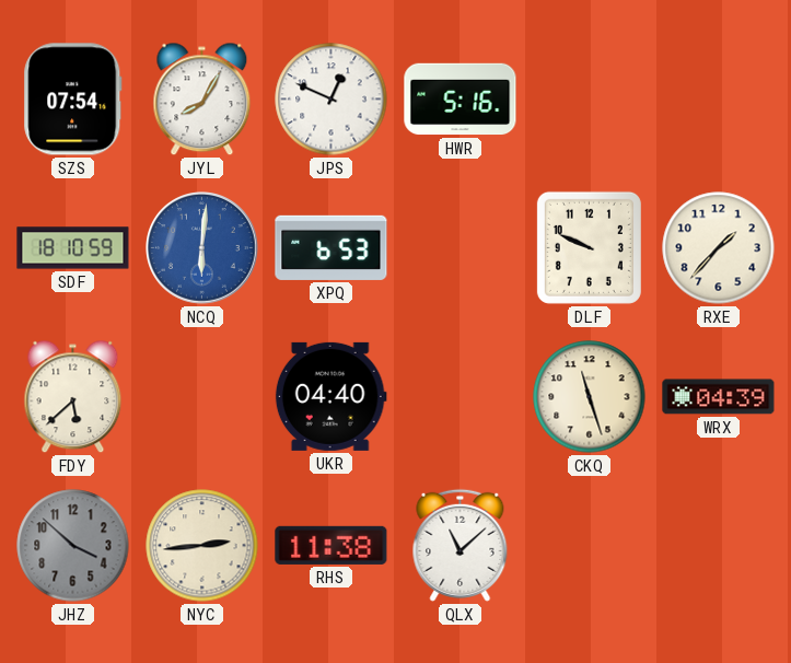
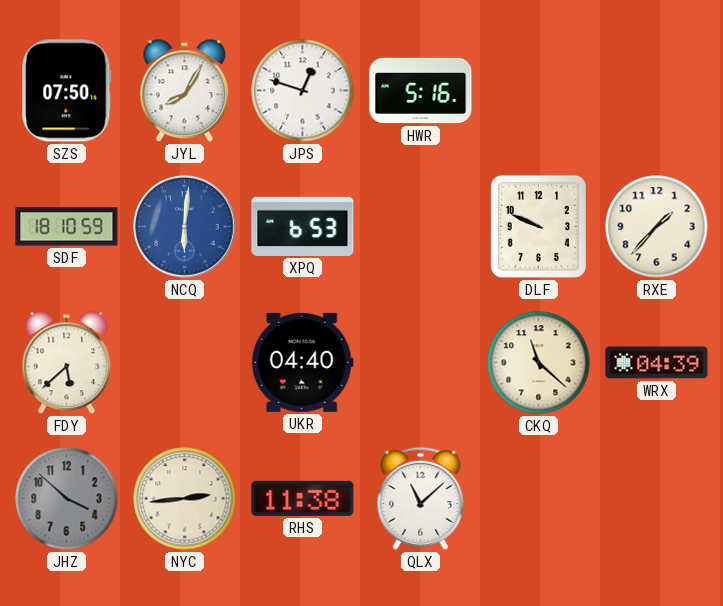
SZS: 07:54 -> 07:50
JPS: 12:49 -> 12:48
CKQ: 11:27 -> 11:22
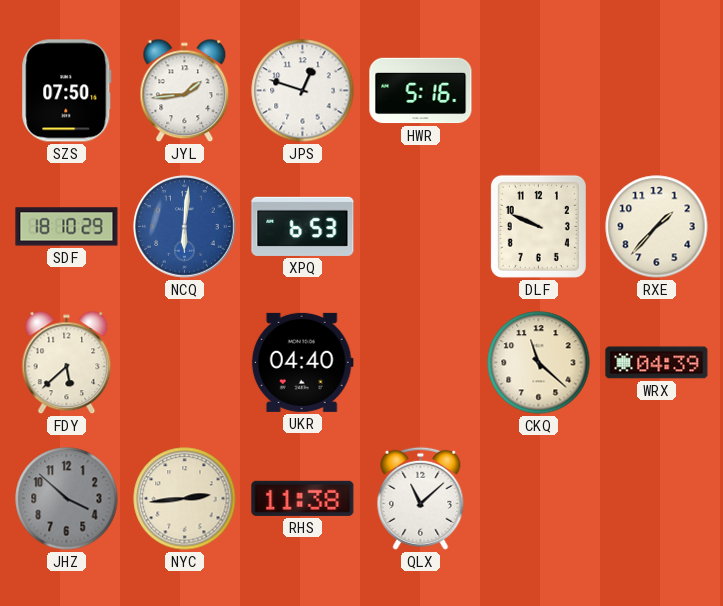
JYL: 8:05 -> 1:44
SDF: 18:10:59 -> 18:10:29
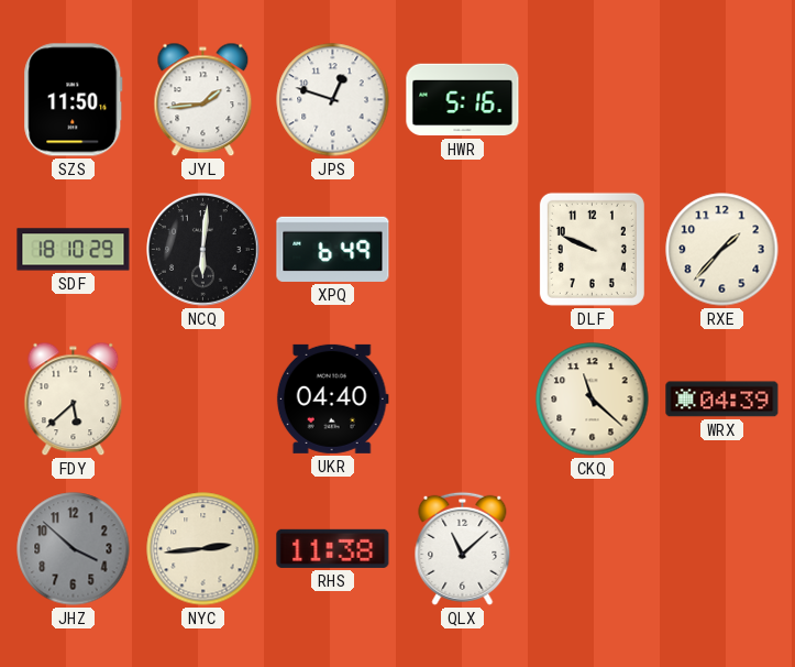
SZS: 07:50 -> 11:50
NCQ dial: blue -> black
XPQ: 6:53 -> 6:49
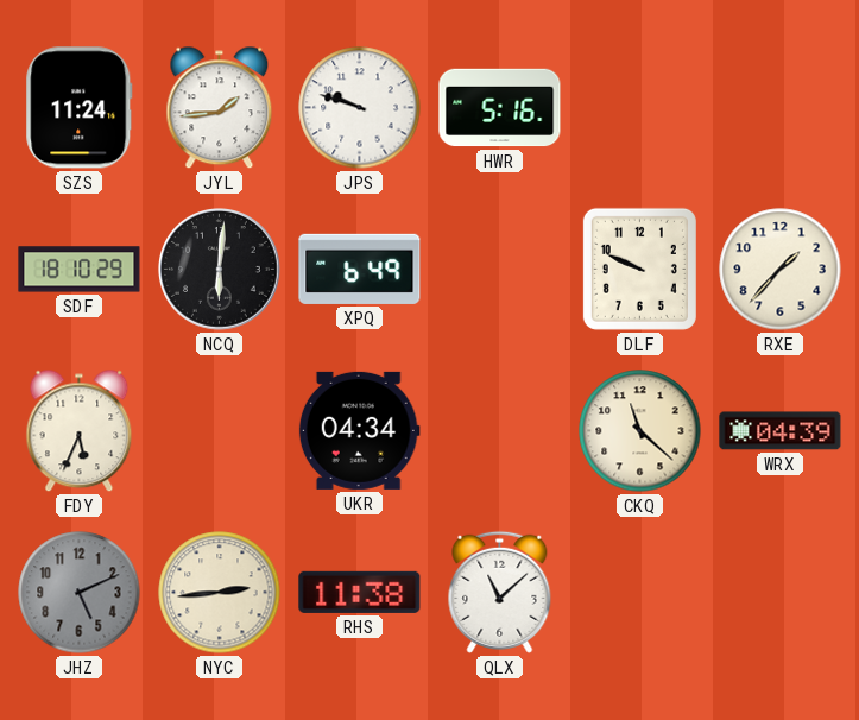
SZS: 11:50 -> 11:24
JPS: 12:48 -> 9:48
FDY: 5:38 -> 5:34
UKR: 04:40 -> 04:34
JHZ: 3:52 -> 5:11
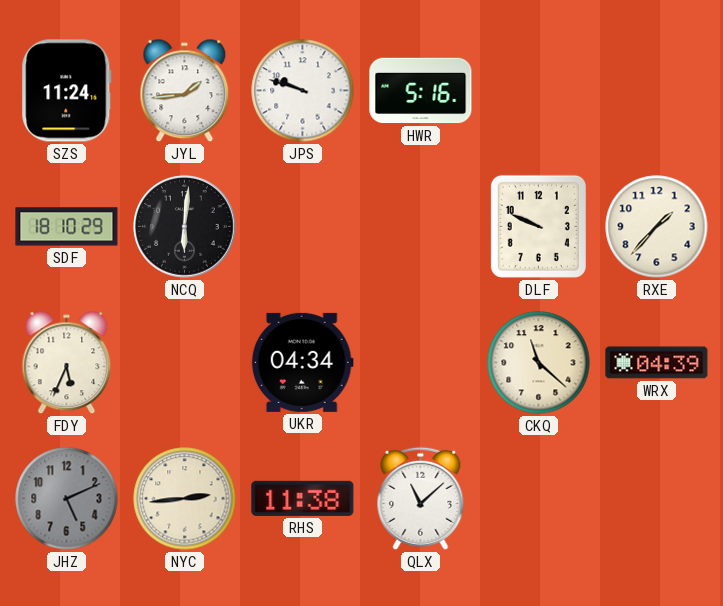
XPQ: 6:49 -> none
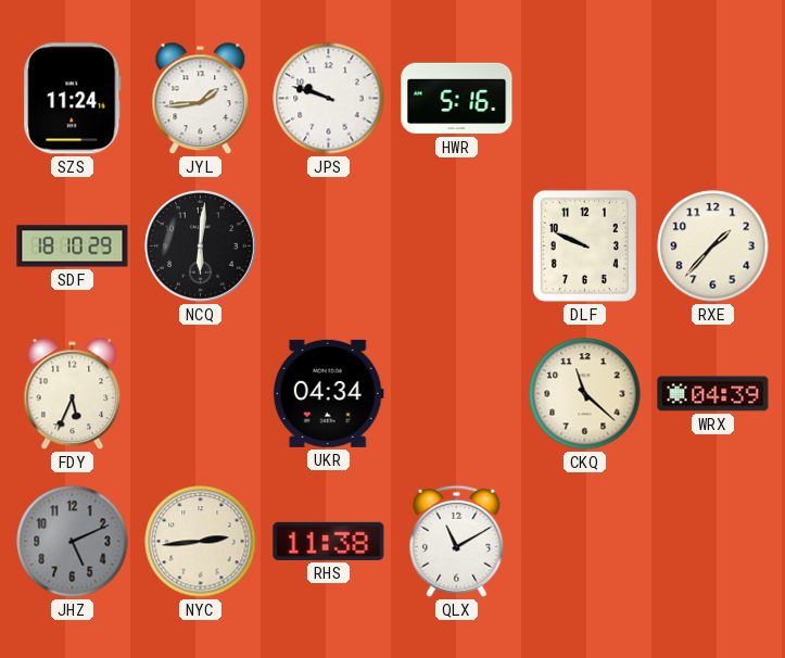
QLX: 11:08 -> 11:10
